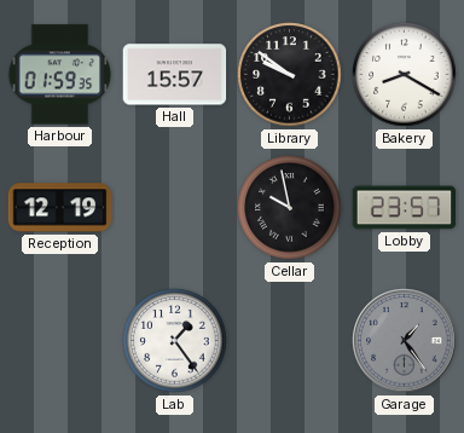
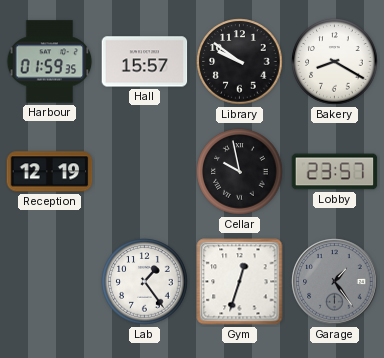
Gym: none -> 12:33
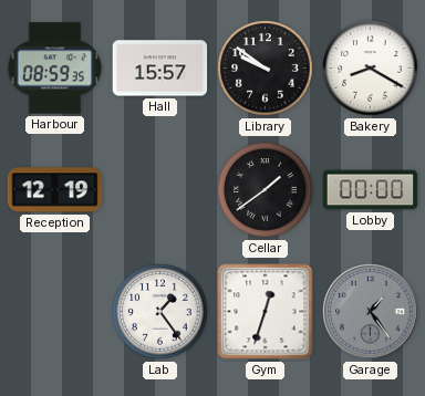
Harbour: 01:59 -> 08:59
Cellar: 9:58 -> 1:39
Lobby: 23:57 -> 00:00
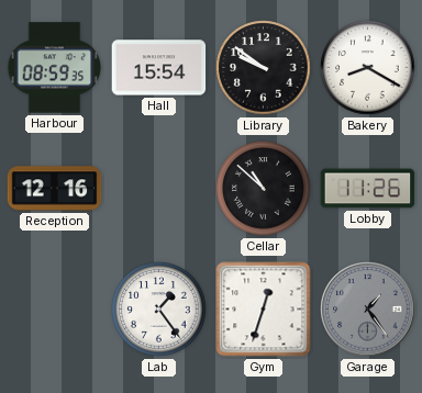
Hall: 15:57 -> 15:54
Reception: 12:19 -> 12:16
Cellar: 1:39 -> 10:52
Lobby: 00:00 -> 11:26
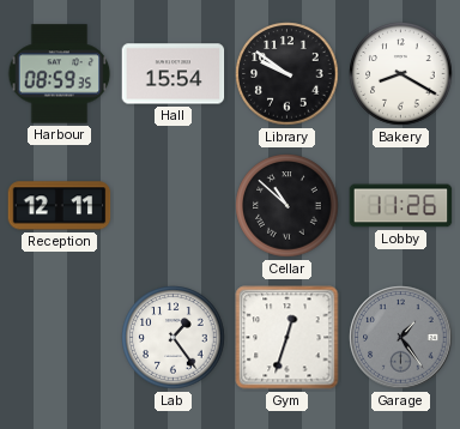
Reception: 12:16 -> 12:11
